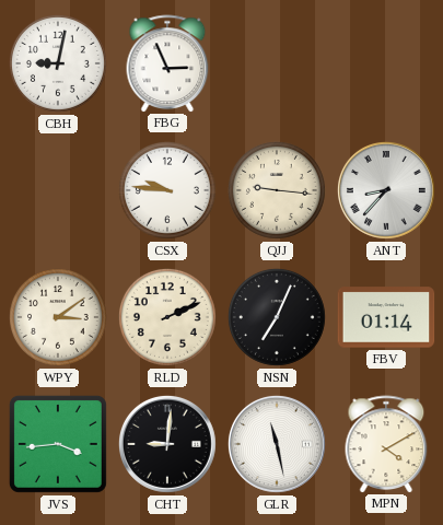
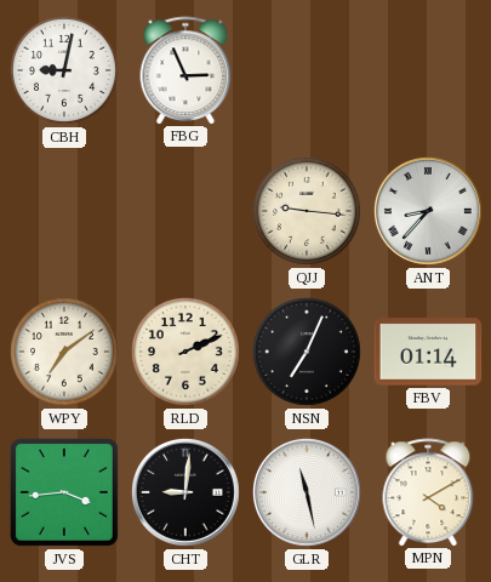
CSX: 9:46 -> none
WPY: 3:09 -> 7:09
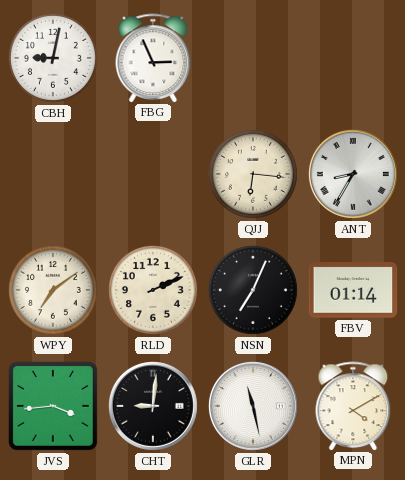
QJJ: 9:16 -> 6:16
ANT: 8:37 -> 8:35
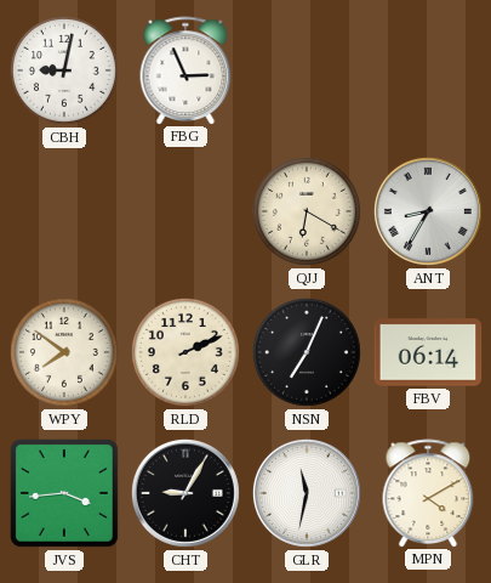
QJJ: 6:16 -> 6:20
WPY: 7:09 -> 7:51
FBV: 01:14 -> 06:14
CHT: 9:01 -> 9:05
GLR: 11:28 -> 11:32
